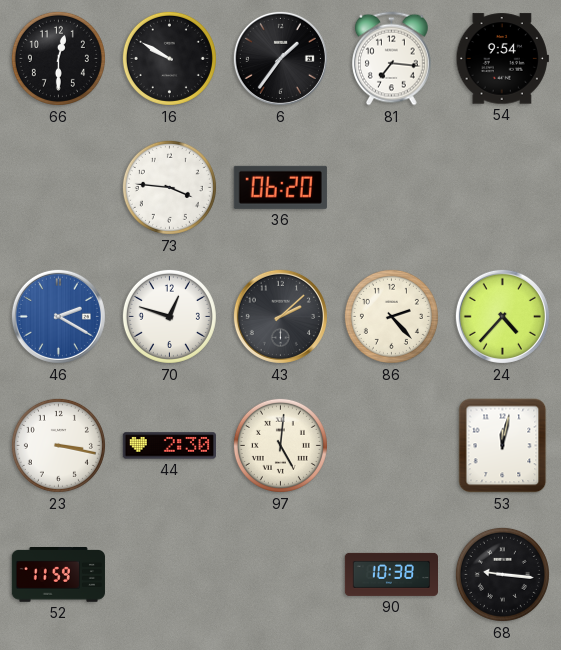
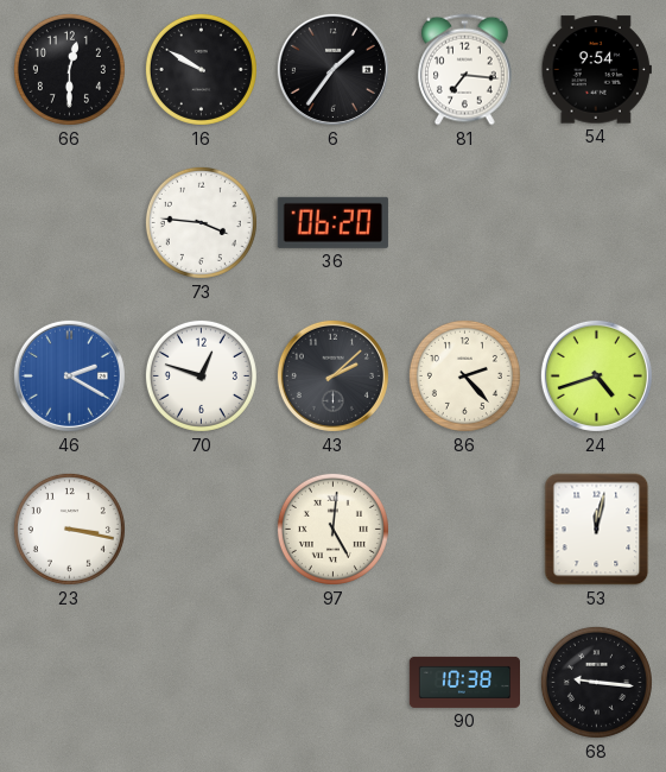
24: 4:37 -> 4:42
44: 2:30 -> none
52: 11:59 -> none
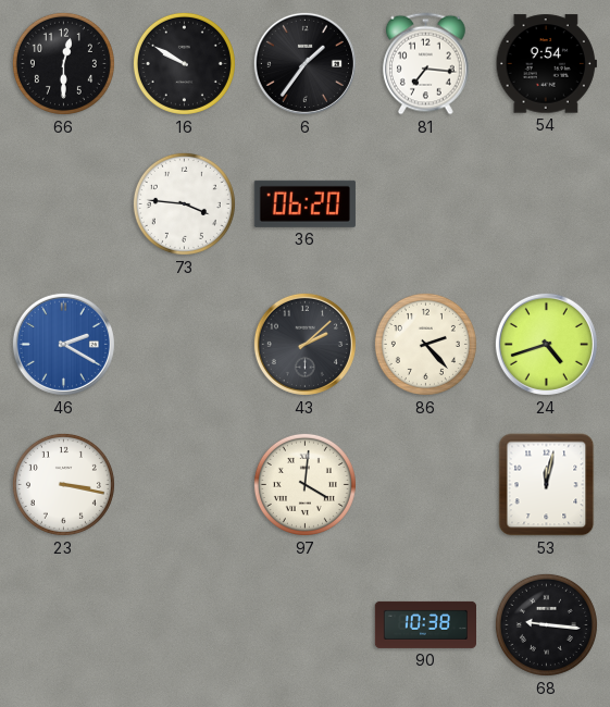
70: 12:48 -> none
97: 5:01 -> 4:01
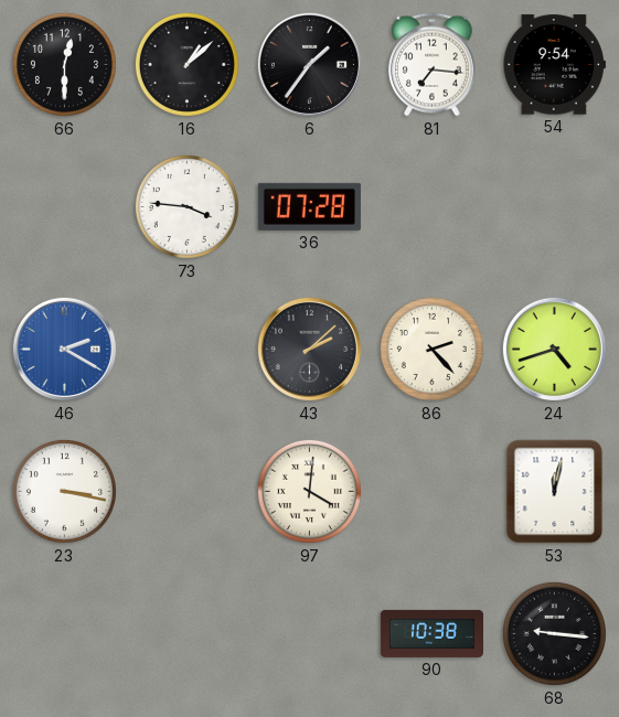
16: 9:50 -> 1:08
36: 06:20 -> 07:28
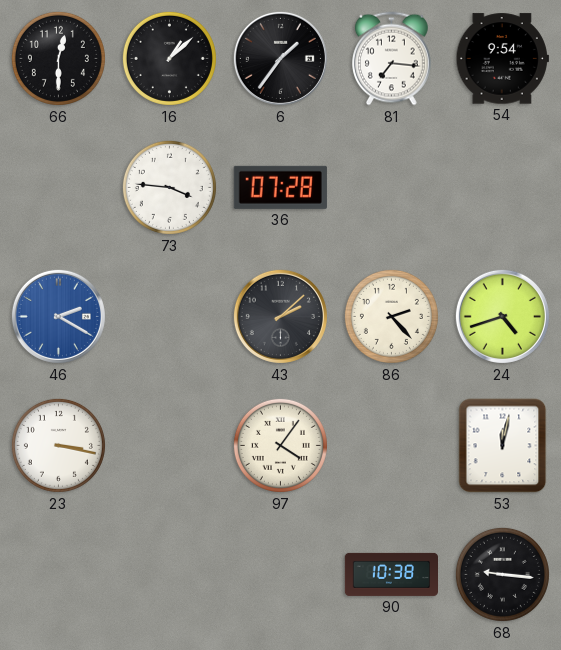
97: 4:01 -> 4:06
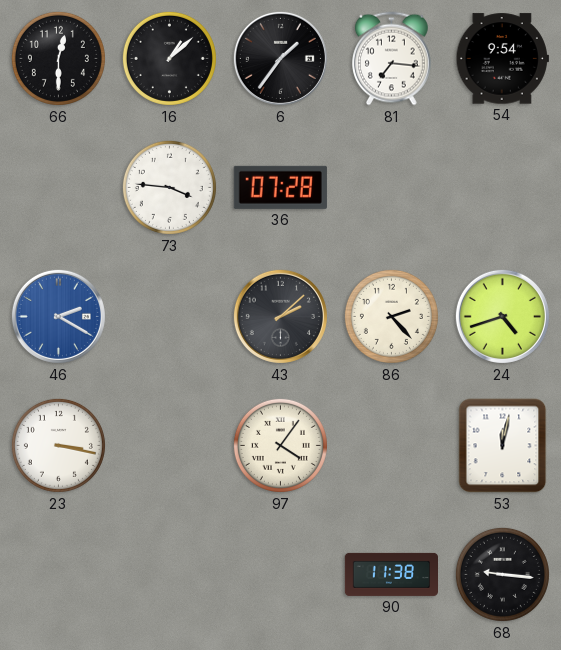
90: 10:38 -> 11:38
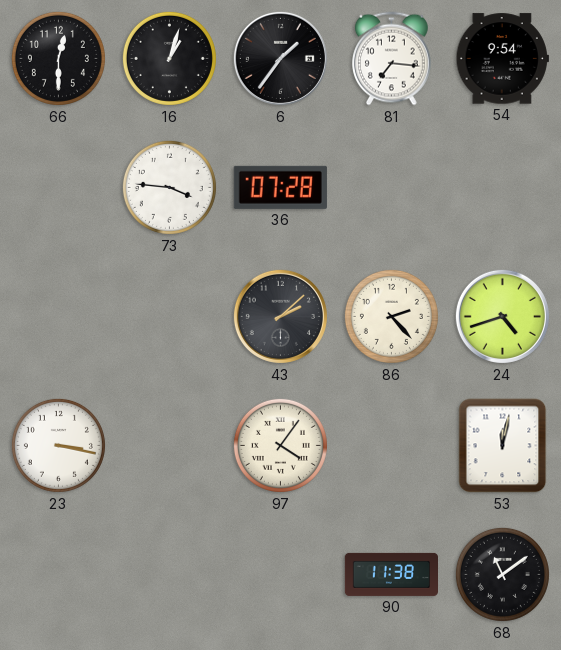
16: 1:08 -> 1:03
46: 2:20 -> none
68: 9:16 -> 11:09
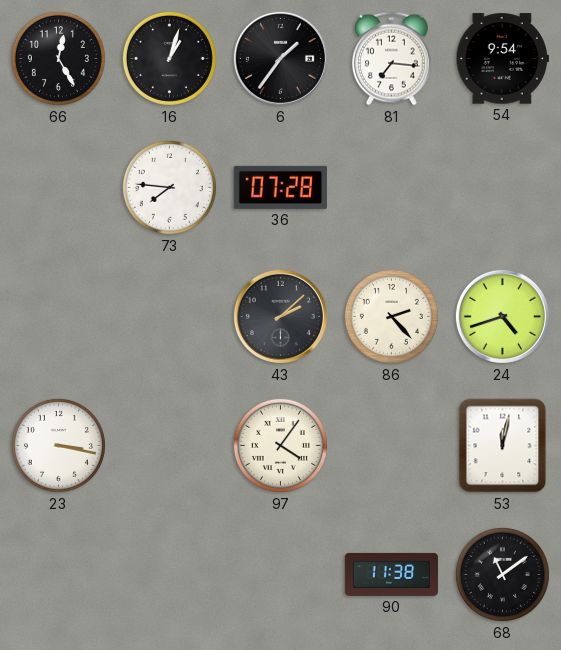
66: 12:30 -> 12:25
73: 3:46 -> 7:46
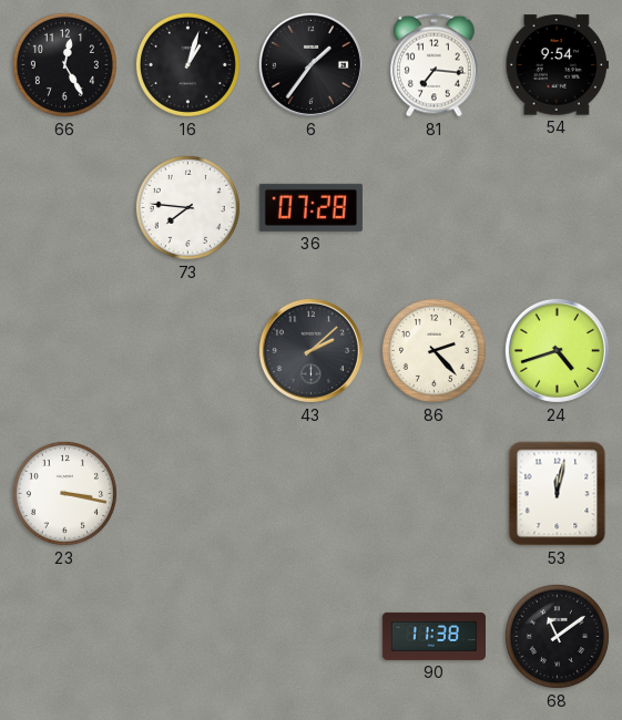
97: 4:06 -> none
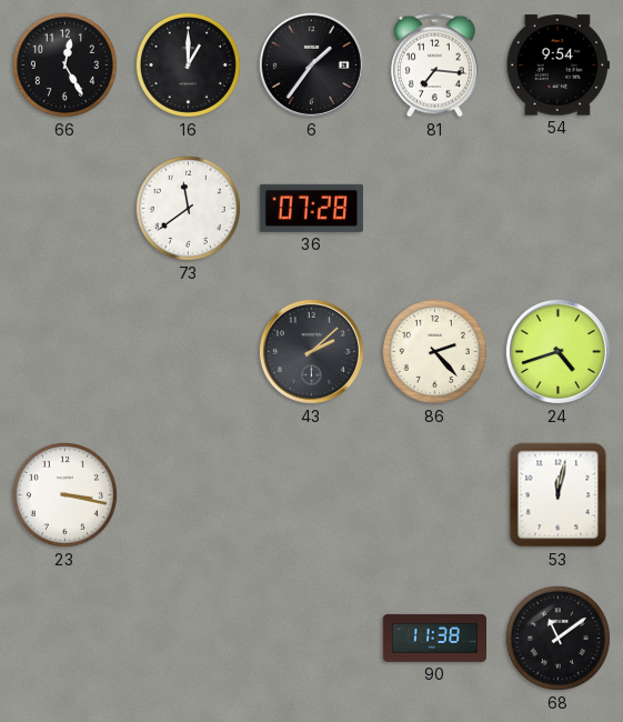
16: 1:03 -> 1:00
73: 7:46 -> 11:39
